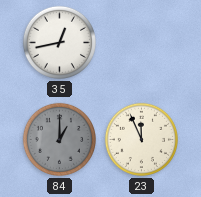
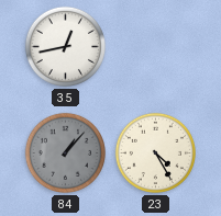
84: 1:00 -> 1:07
23: 11:56 -> 4:25
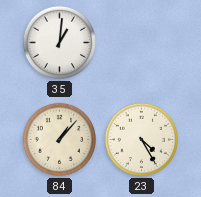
35: 12:43 -> 1:01
84 dial: grey -> cream
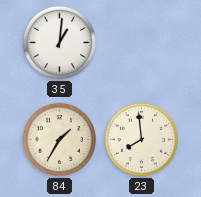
84: 1:07 -> 1:35
23: 4:25 -> 7:59
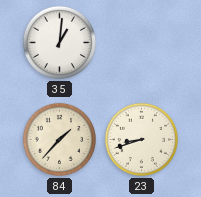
84: 1:35 -> 1:37
23: 7:59 -> 8:42
